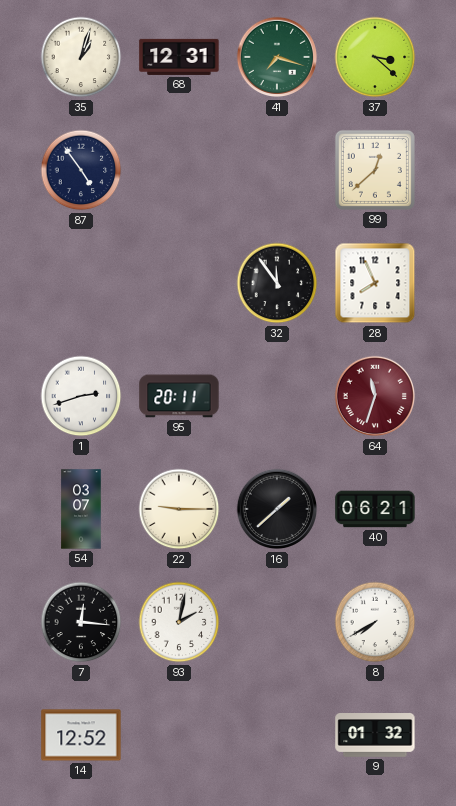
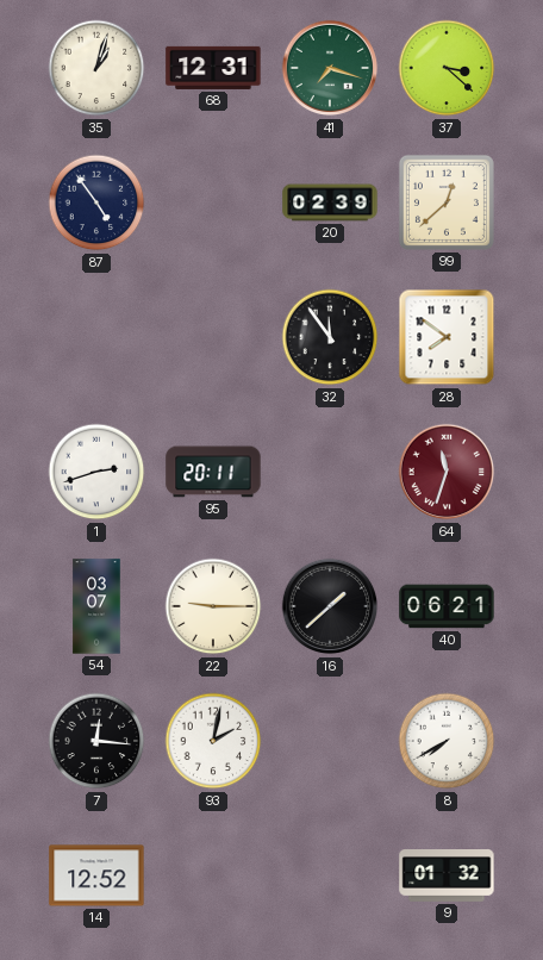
20: none -> 02:39
28: 7:56 -> 7:51
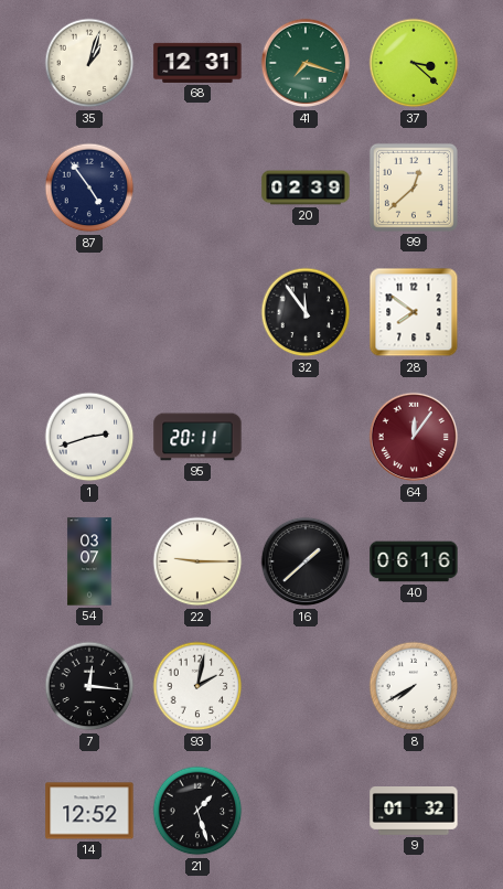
64: 11:33 -> 12:06
40: 06:21 -> 06:16
21: none -> 1:27
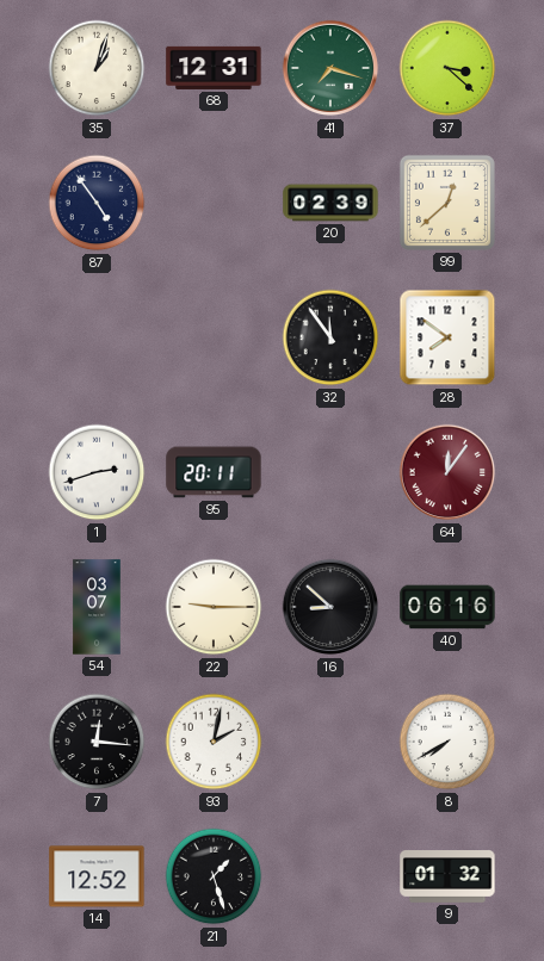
16: 1:38 -> 8:52
